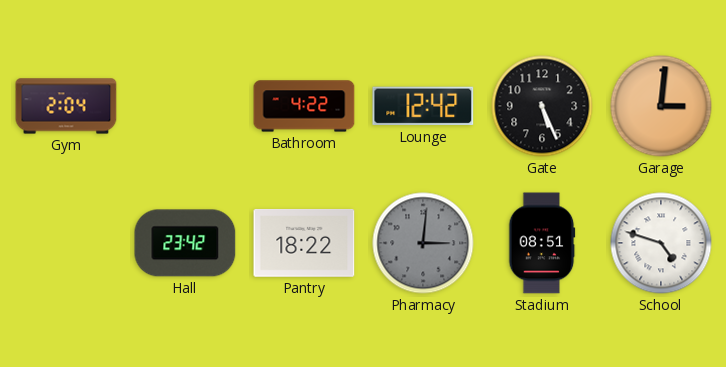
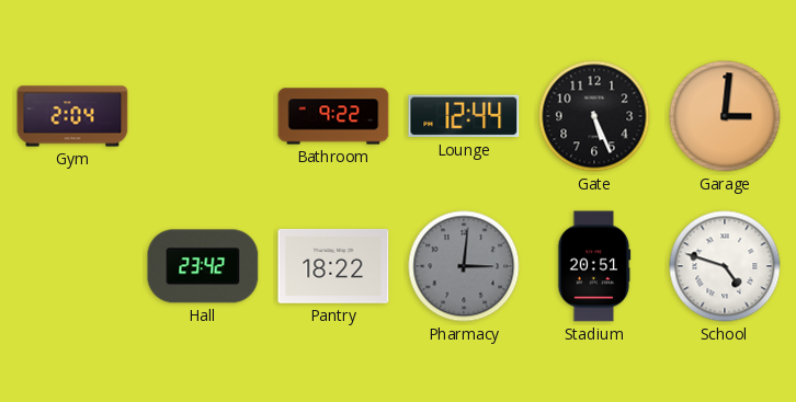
Bathroom: 4:22 -> 9:22
Lounge: 12:42 -> 12:44
Stadium: 08:51 -> 20:51
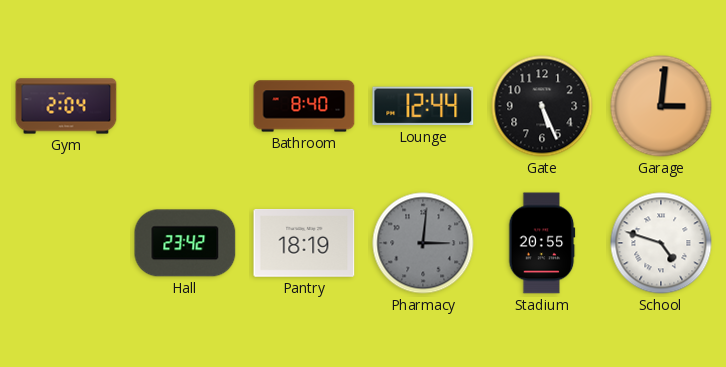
Bathroom: 9:22 -> 8:40
Pantry: 18:22 -> 18:19
Stadium: 20:51 -> 20:55
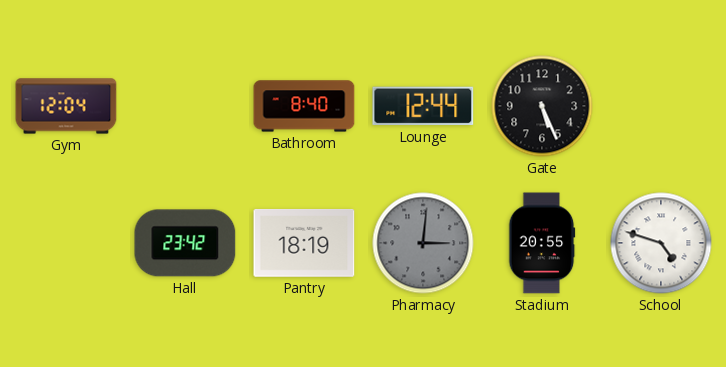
Gym: 2:04 -> 12:04
Garage: 3:01 -> none
